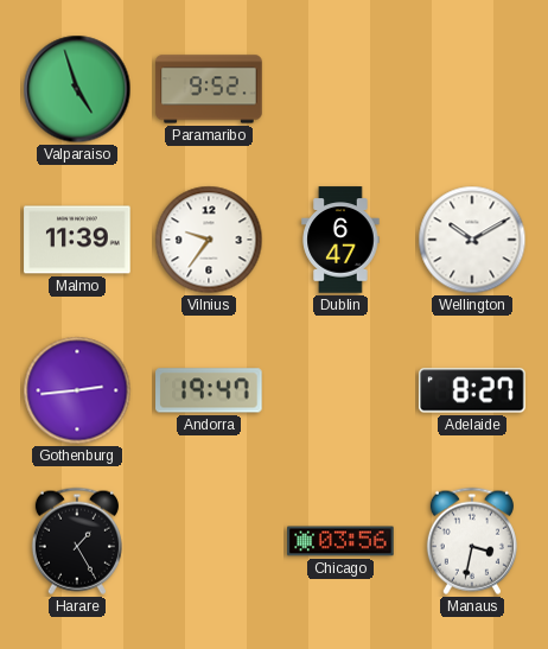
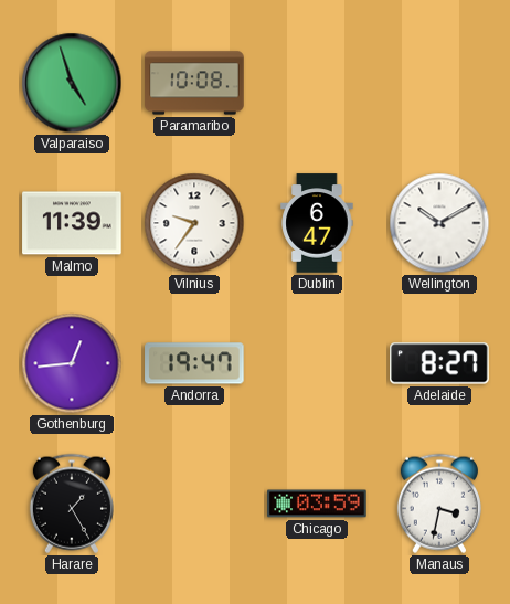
Paramaribo: 9:52 -> 10:08
Gothenburg: 2:44 -> 12:44
Chicago: 03:56 -> 03:59
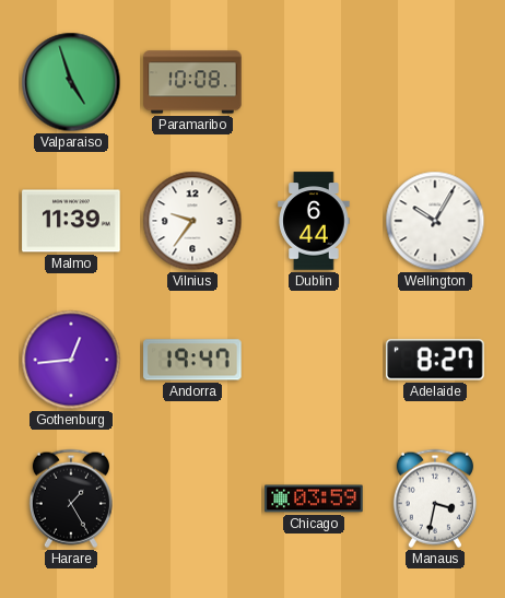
Dublin: 6:47 -> 6:44
Wellington: 10:10 -> 10:05
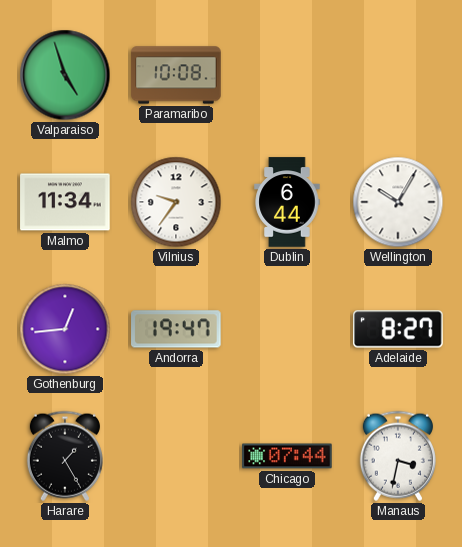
Malmo: 11:39 -> 11:34
Chicago: 03:59 -> 07:44
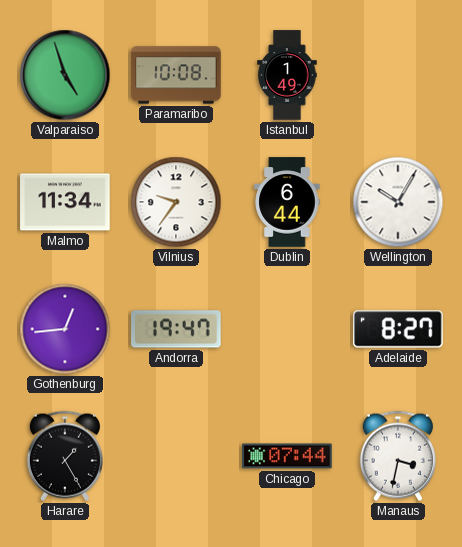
Istanbul: none -> 1:49
